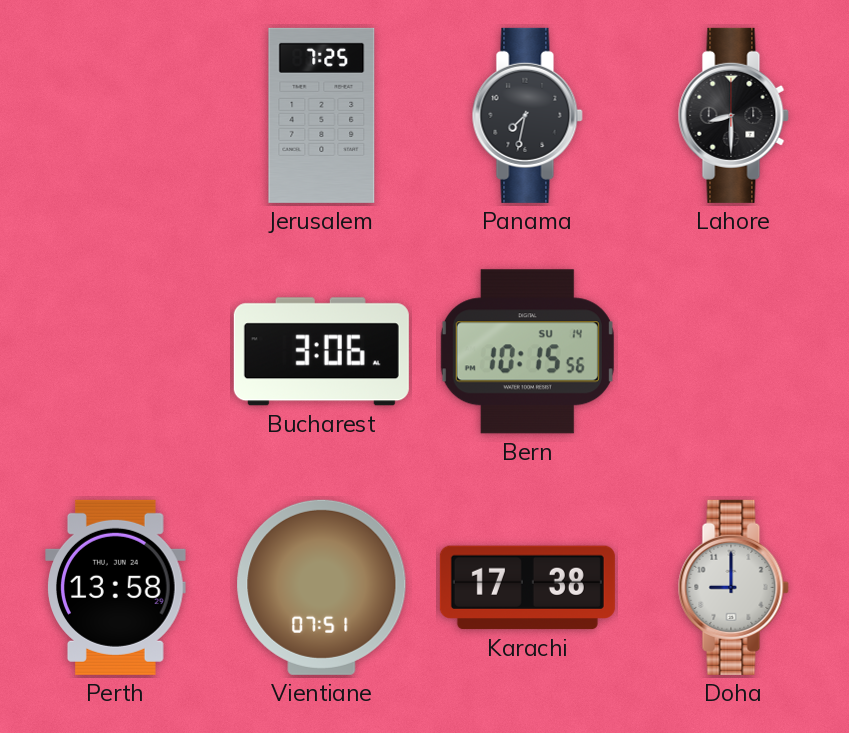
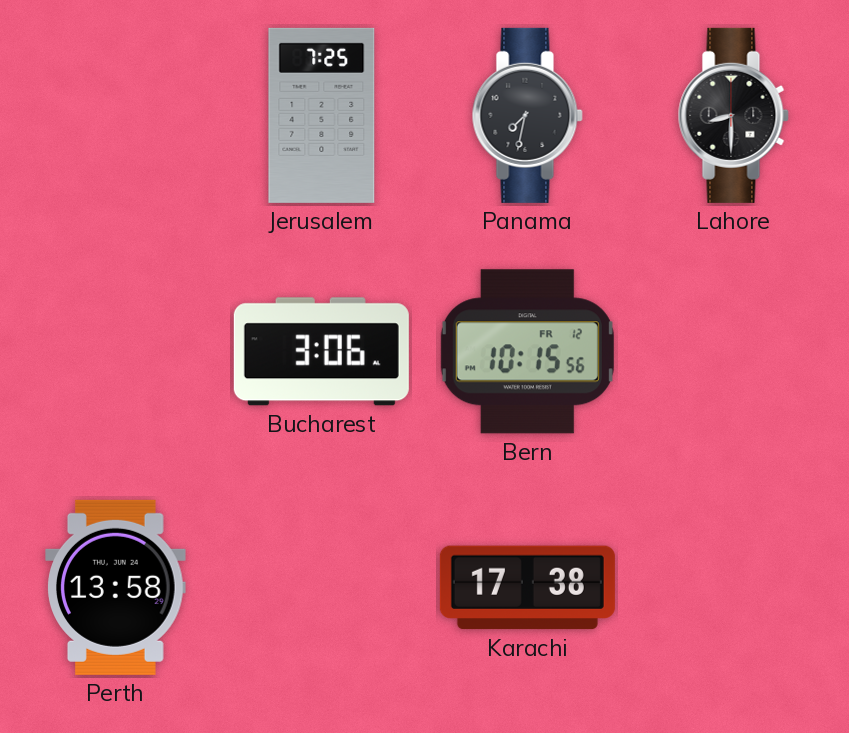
Bern date: SU 14 -> FR 12
Vientiane: 07:51 -> none
Doha: 9:00 -> none
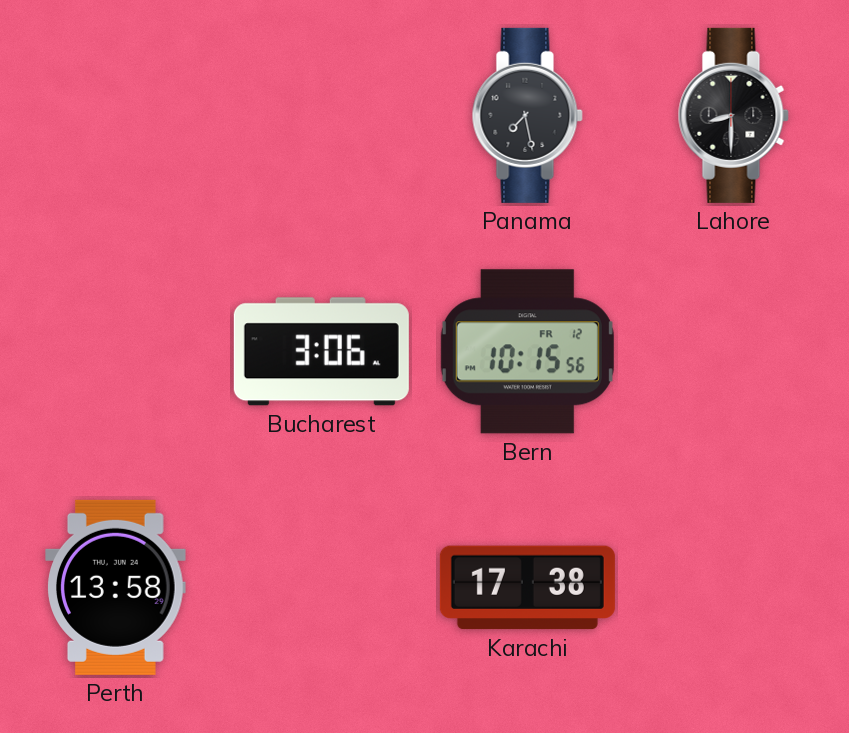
Jerusalem: 7:25 -> none
Panama: 7:32 -> 7:28
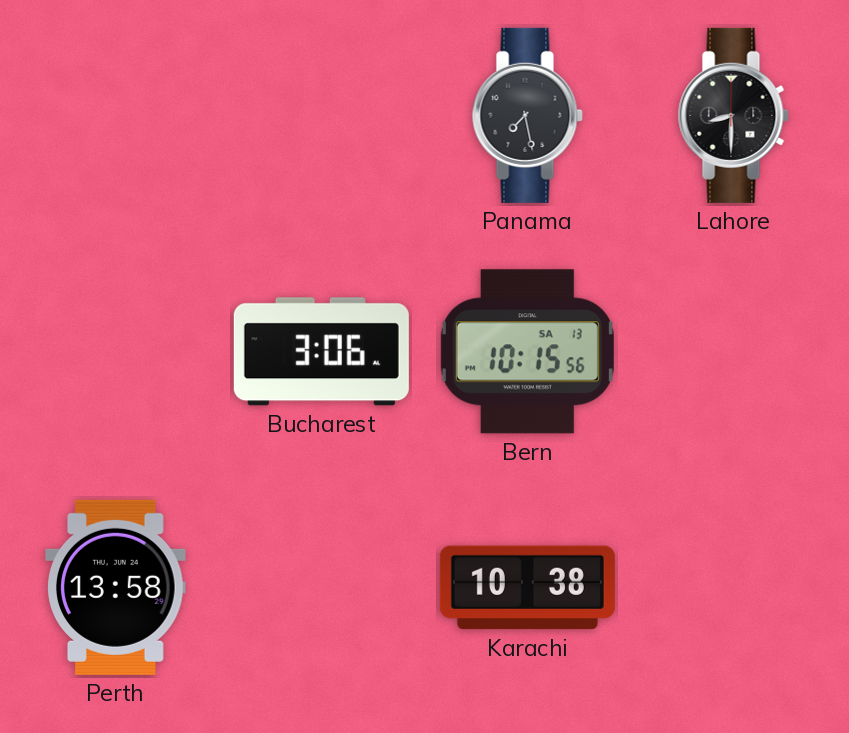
Bern date: FR 12 -> SA 13
Karachi: 17:38 -> 10:38
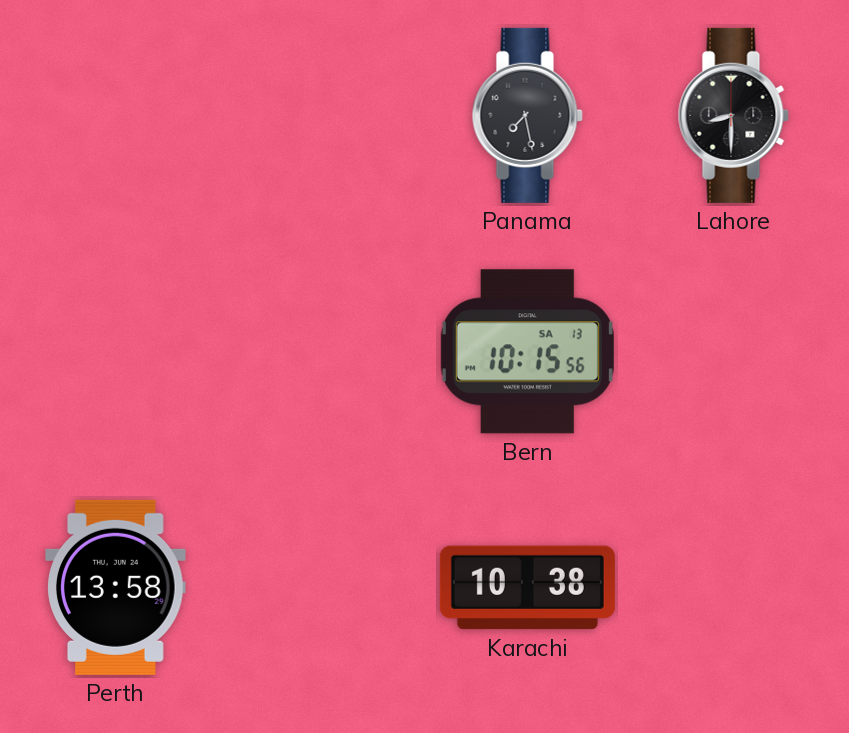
Bucharest: 3:06 -> none
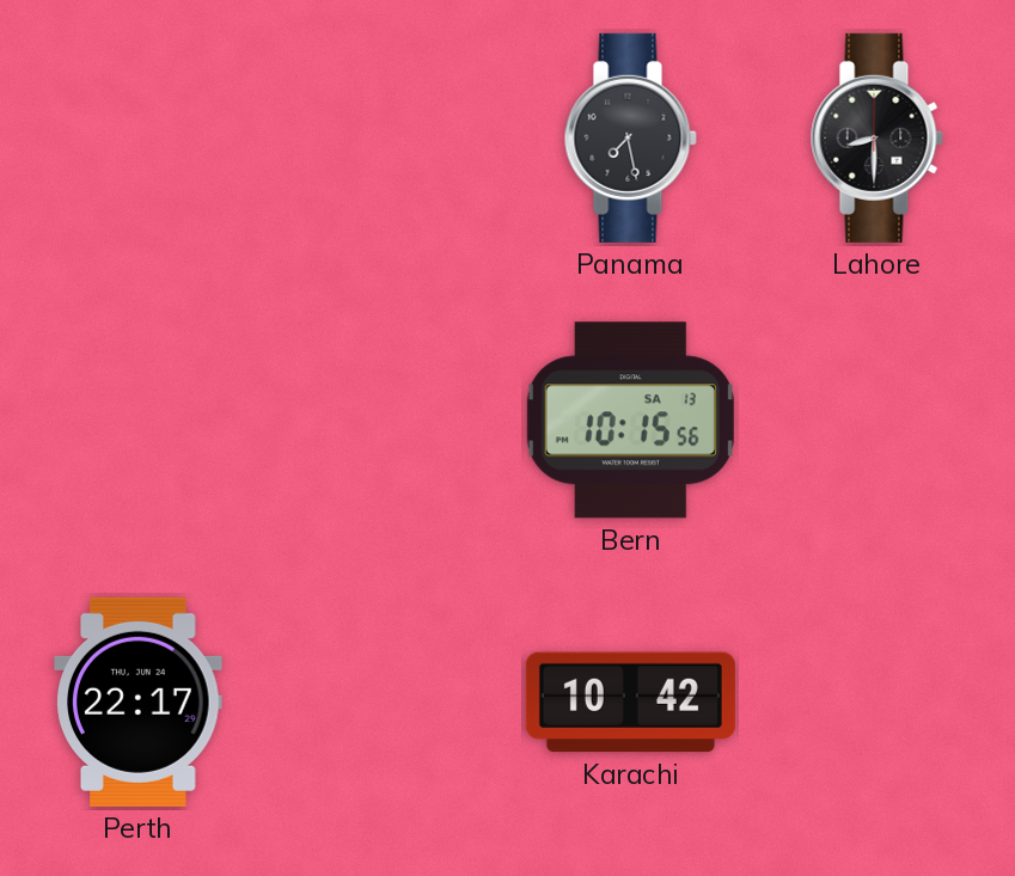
Perth: 13:58 -> 22:17
Karachi: 10:38 -> 10:42
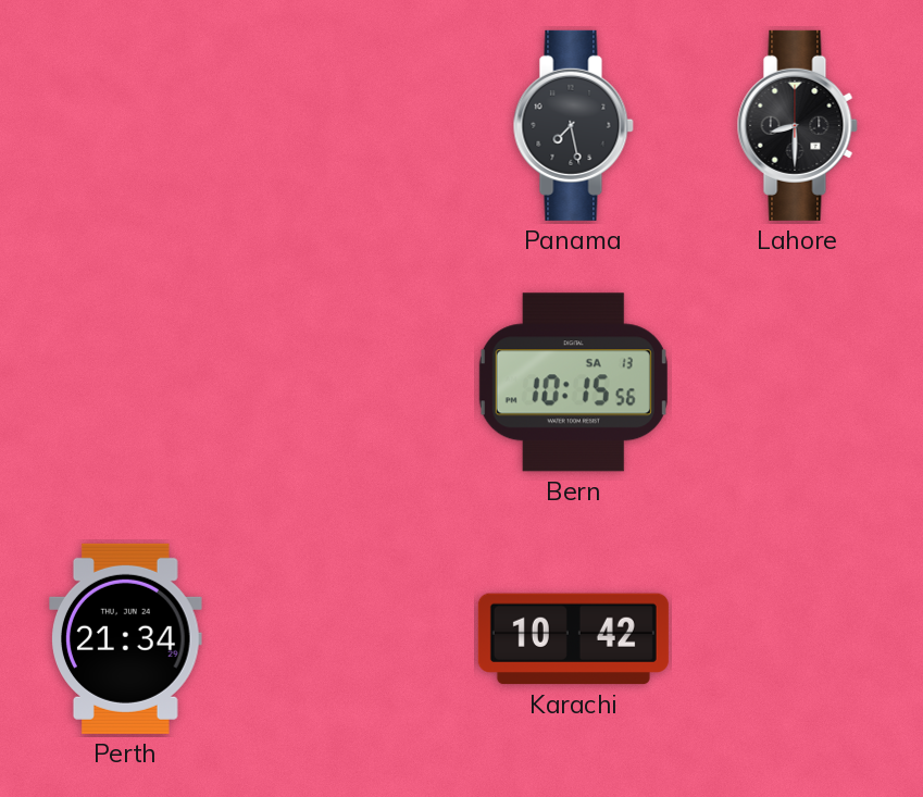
Perth: 22:17 -> 21:34
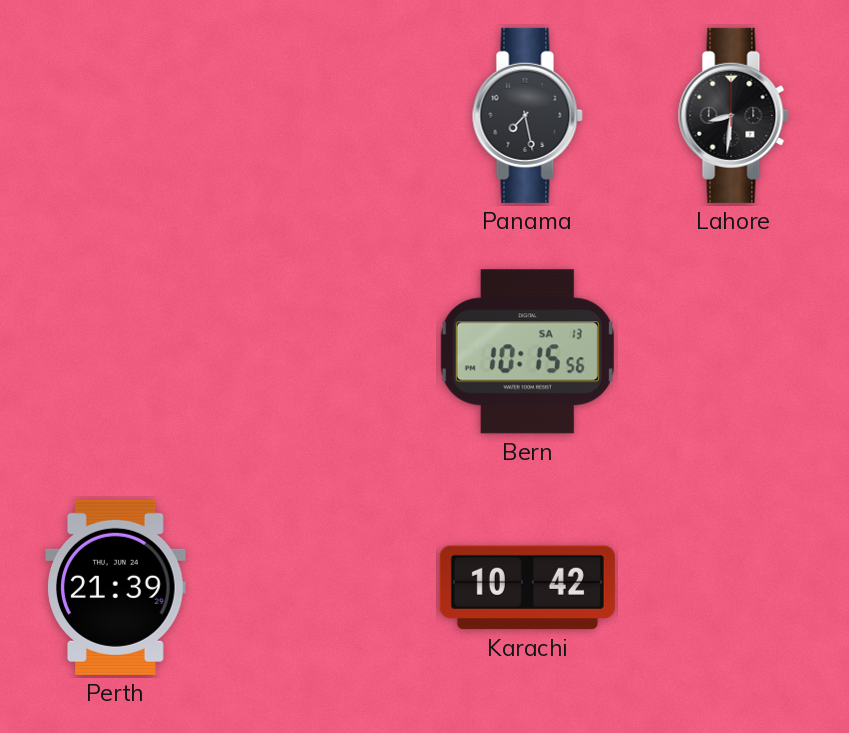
Lahore: 8:30 -> 8:31
Perth: 21:34 -> 21:39
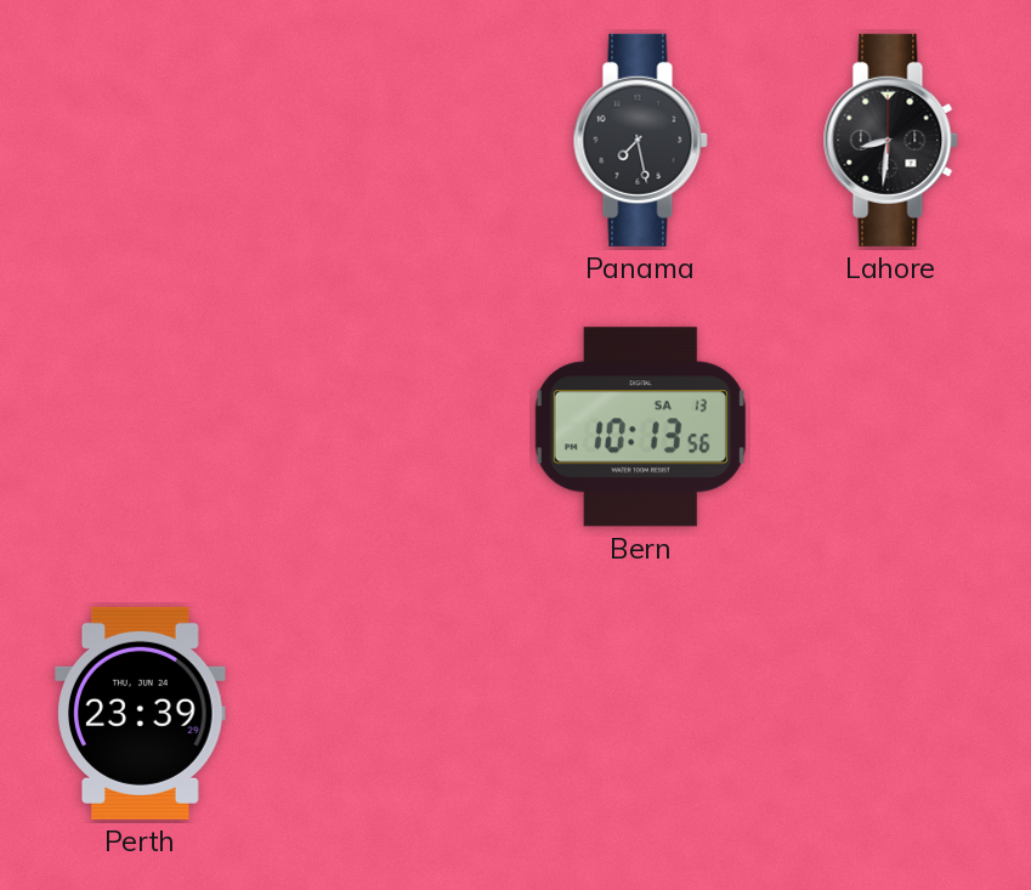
Bern: 10:15 -> 10:13
Perth: 21:39 -> 23:39
Karachi: 10:42 -> none
